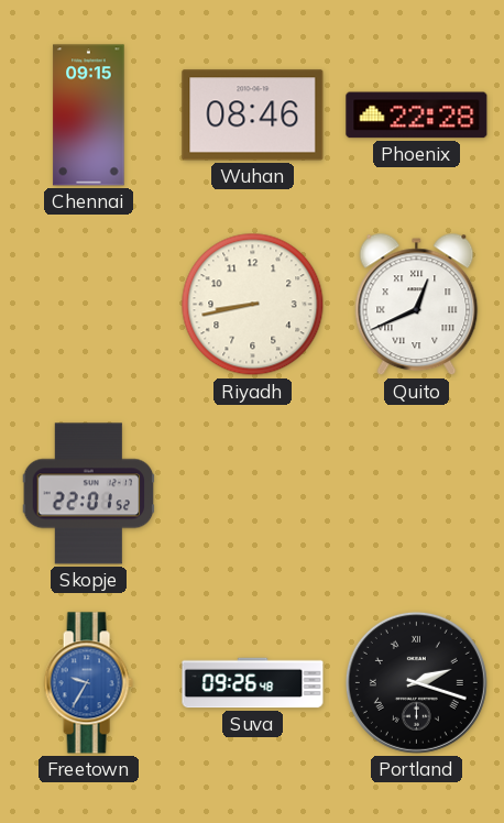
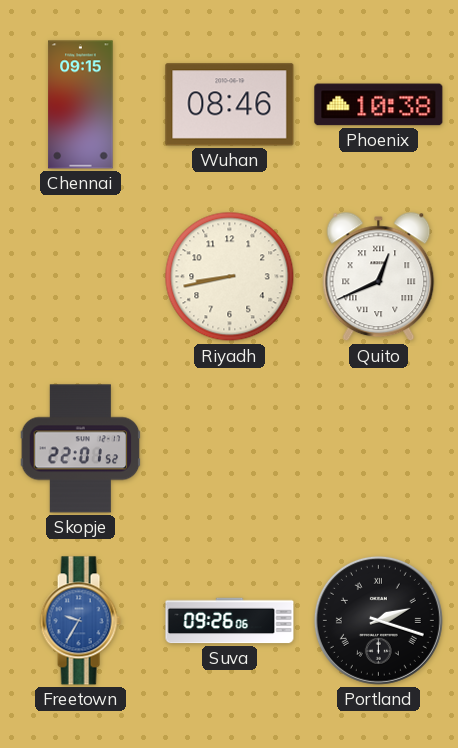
Phoenix: 22:28 -> 10:38
Suva: 09:26:48 -> 09:26:06
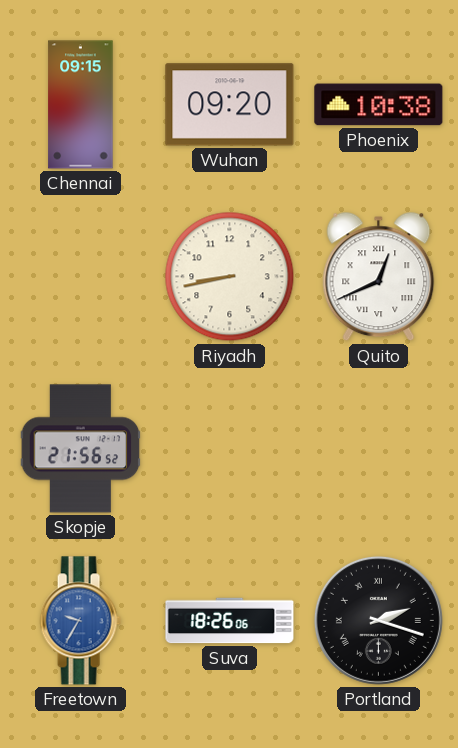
Wuhan: 08:46 -> 09:20
Skopje: 22:01 -> 21:56
Suva: 09:26 -> 18:26
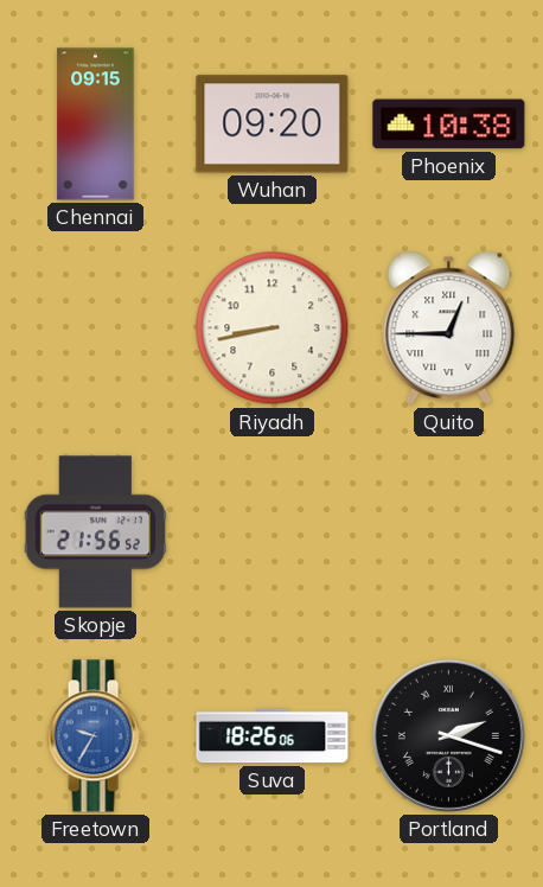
Quito: 12:41 -> 12:45
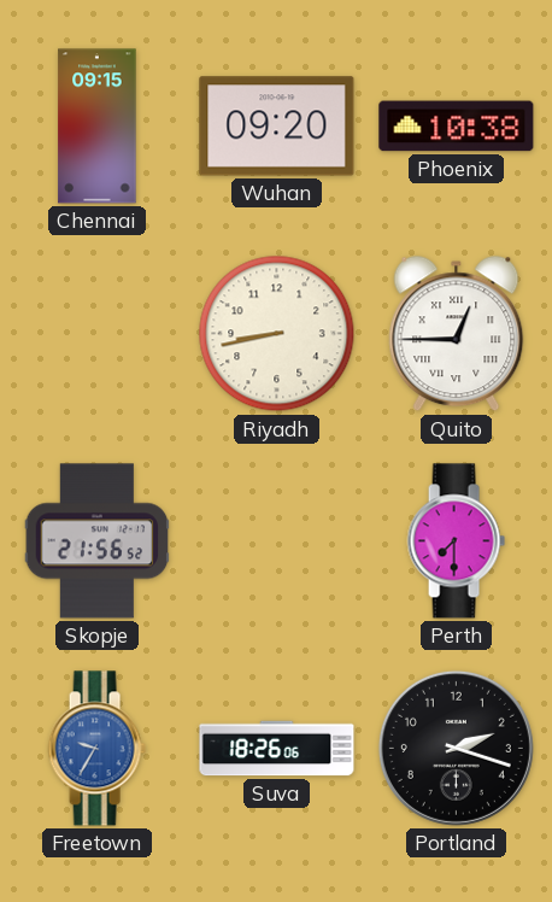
Perth: none -> 7:30
Portland numerals: Roman -> Arabic
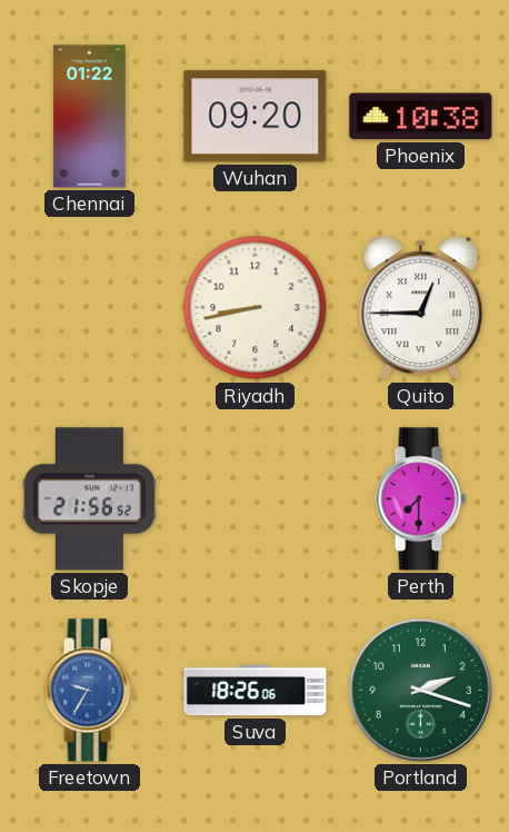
Chennai: 09:15 -> 01:22
Portland dial: black -> green
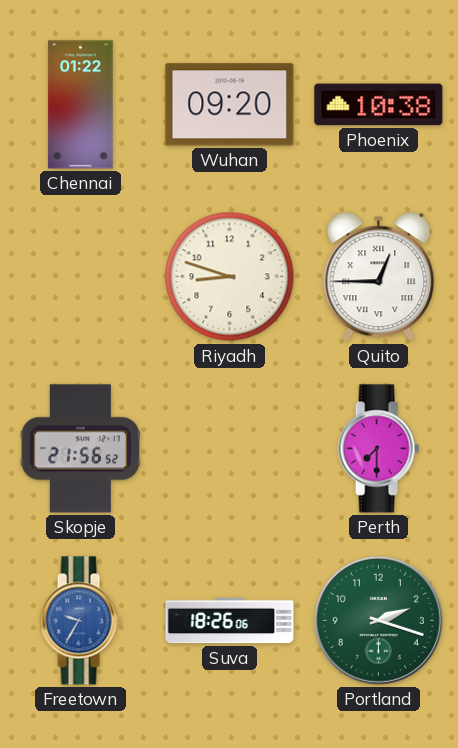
Riyadh: 8:43 -> 8:48
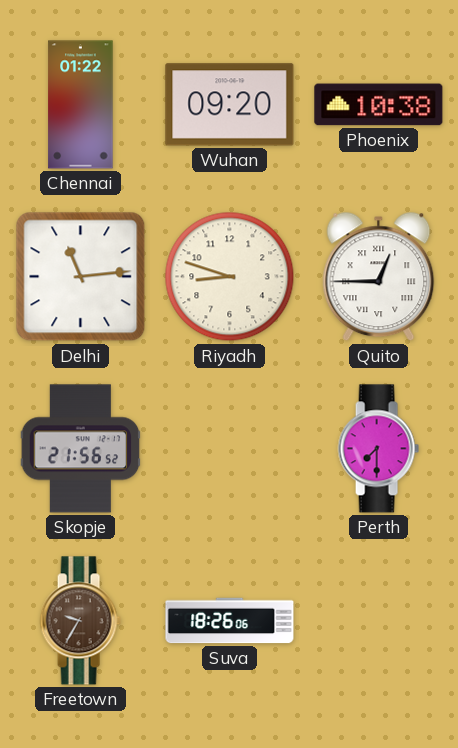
Delhi: none -> 11:14
Freetown dial: blue -> brown
Portland: 2:18 -> none
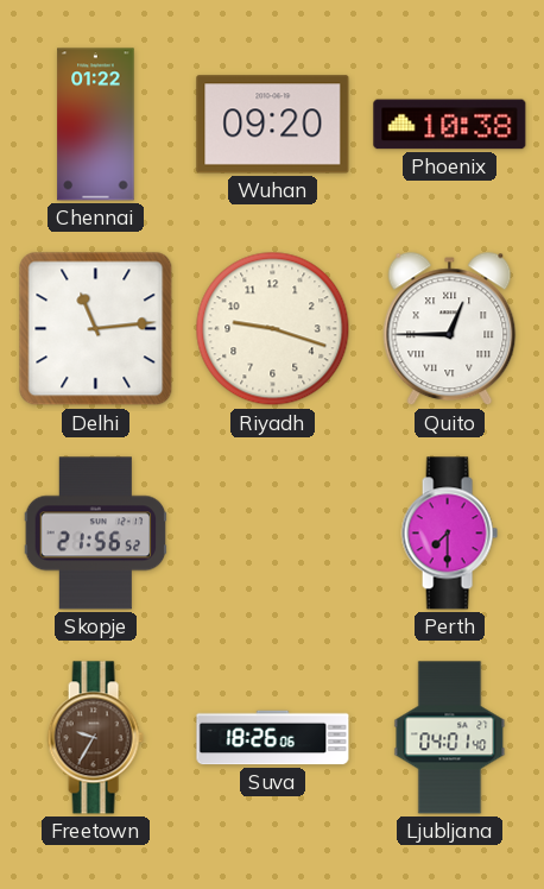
Riyadh: 8:48 -> 9:18
Ljubljana: none -> 04:01
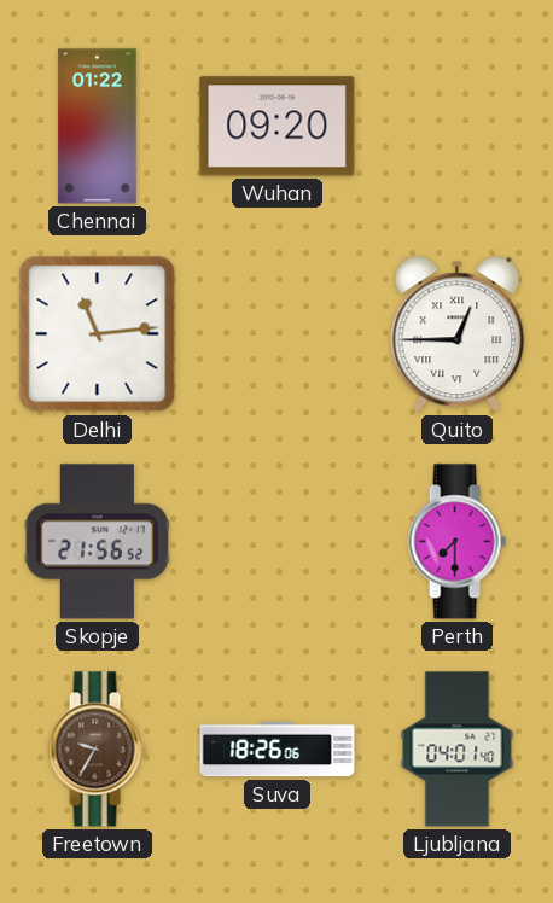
Phoenix: 10:38 -> none
Riyadh: 9:18 -> none
